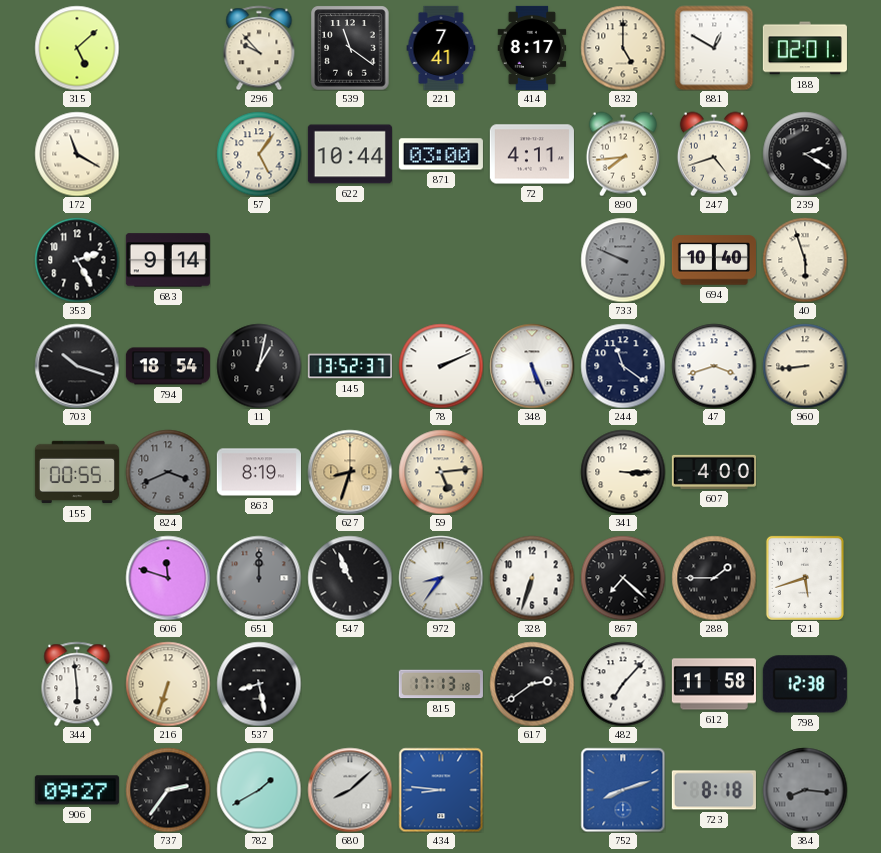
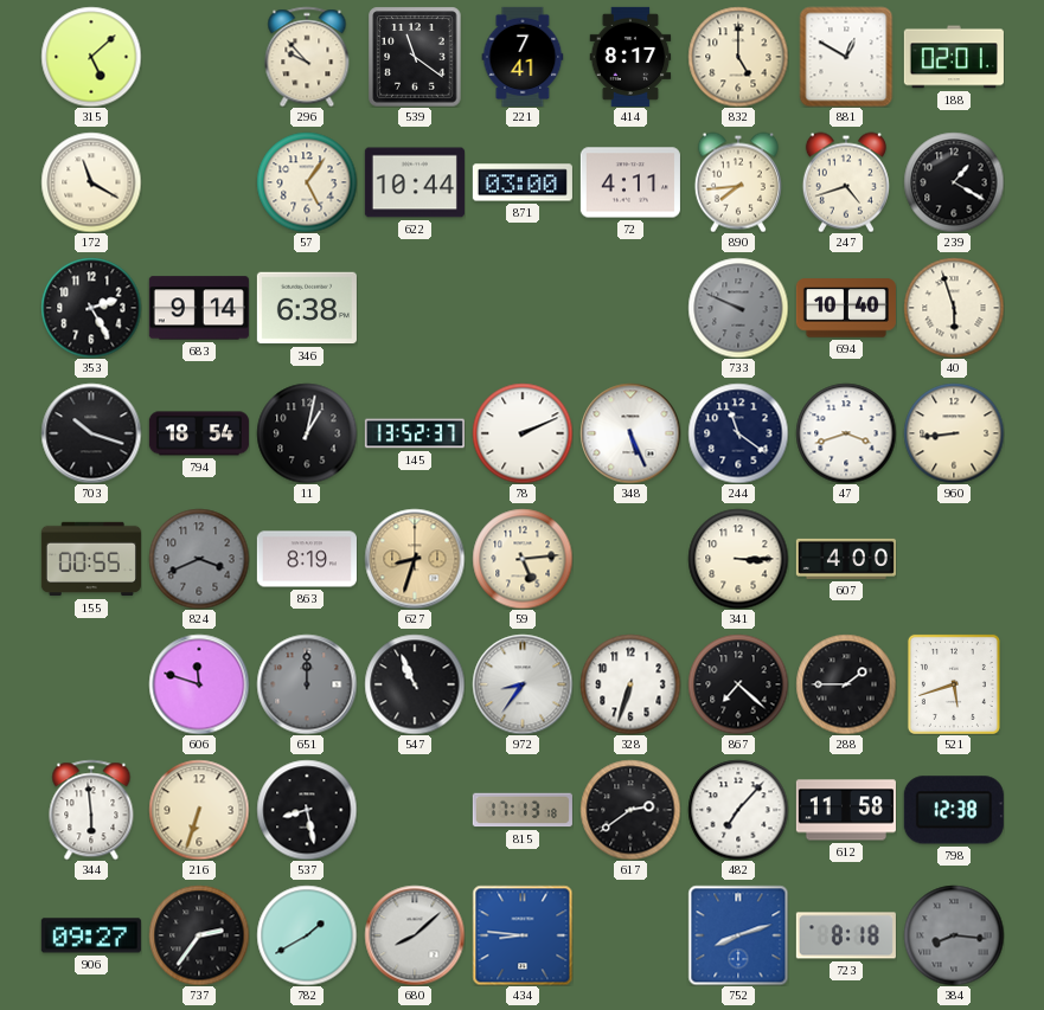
239: 2:20 -> 1:20
346: none -> 6:38
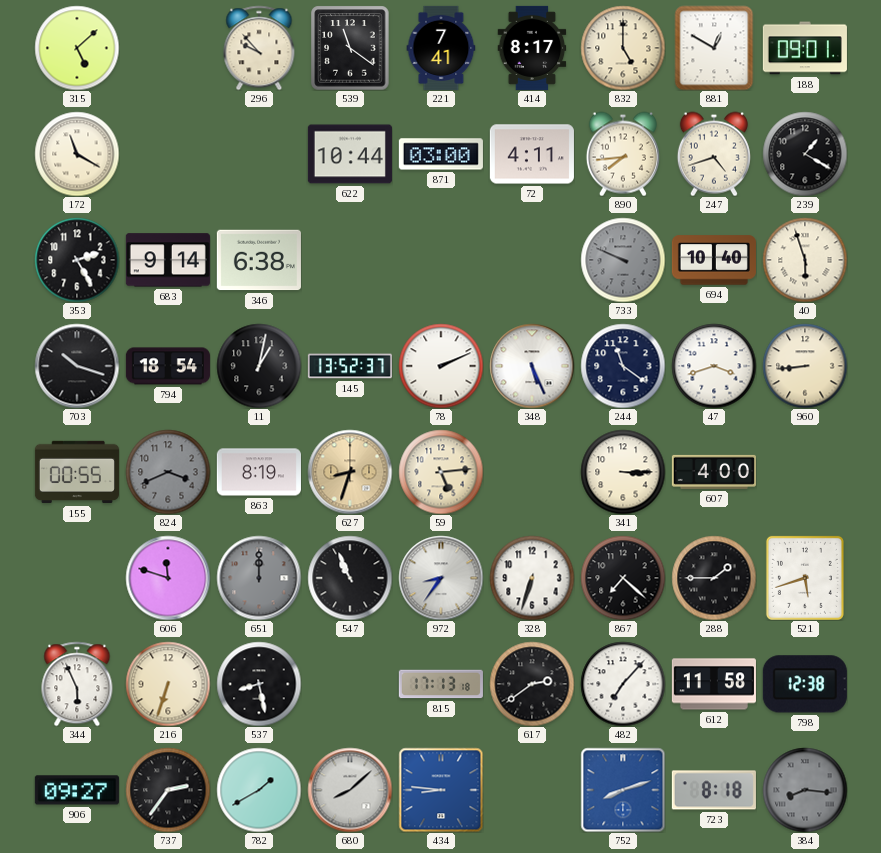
188: 02:01 -> 09:01
57: 5:06 -> none
344: 5:59 -> 5:56
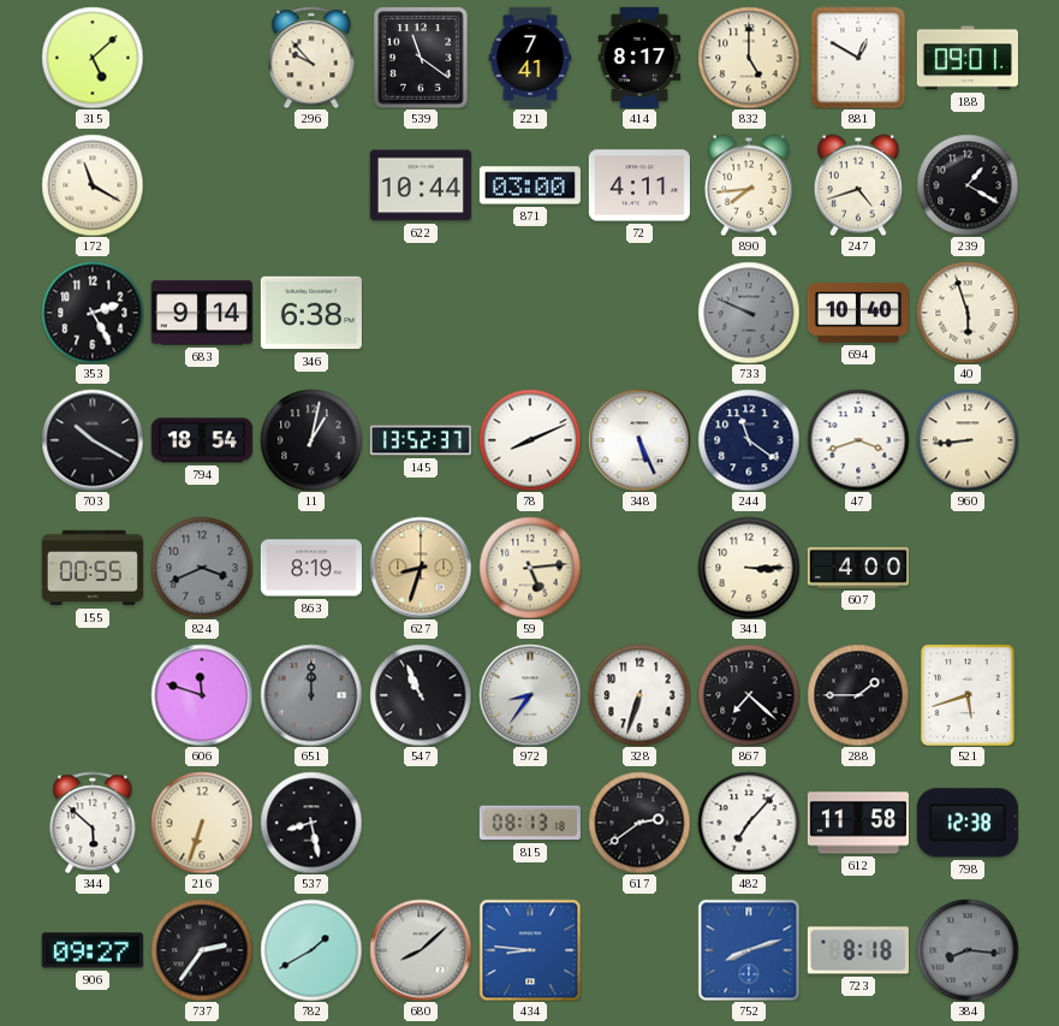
703: 10:18 -> 10:20
78: 2:11 -> 8:11
344: 5:56 -> 5:52
815: 17:13 -> 08:13
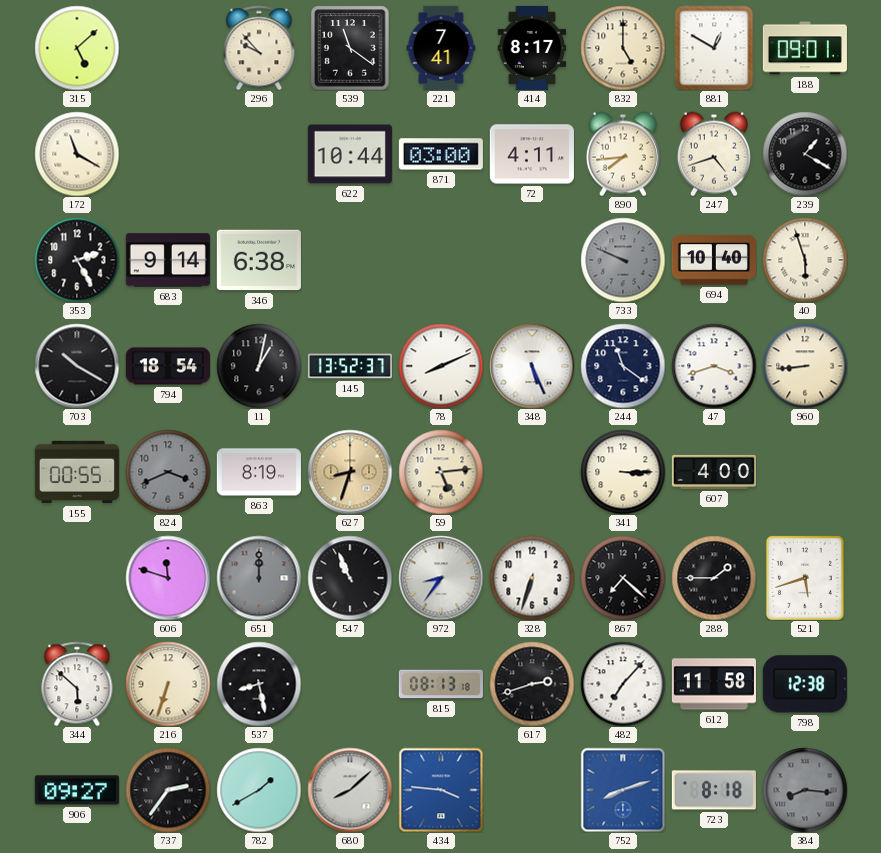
617: 2:39 -> 2:42
434: 8:46 -> 3:46
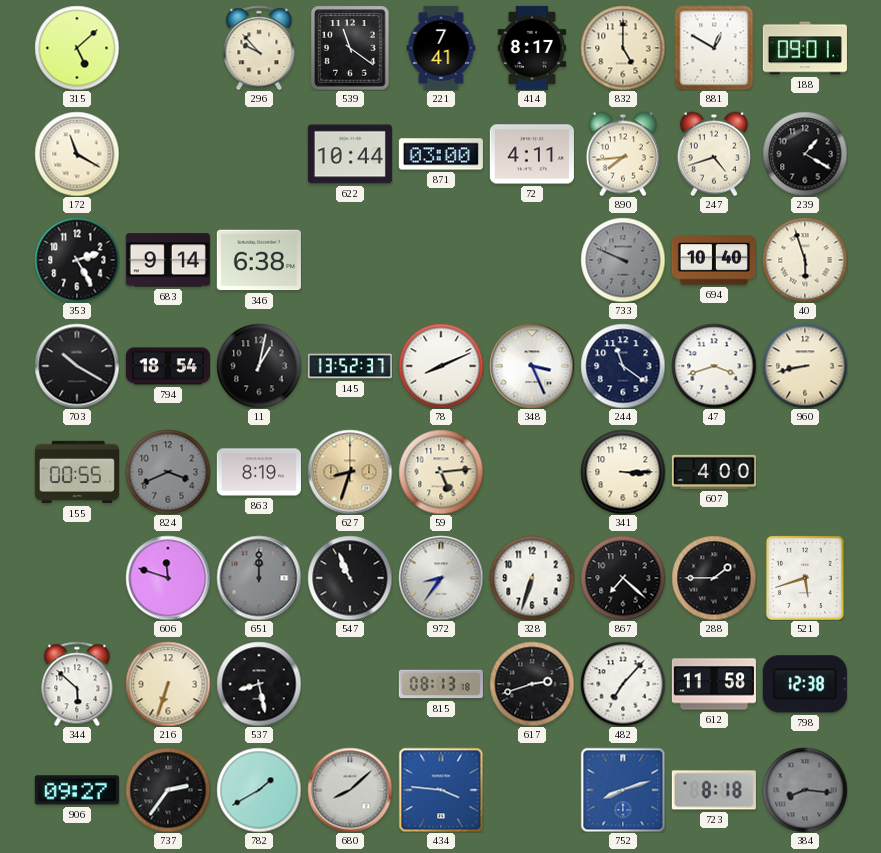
348: 5:26 -> 3:26
960: 8:44 -> 8:43
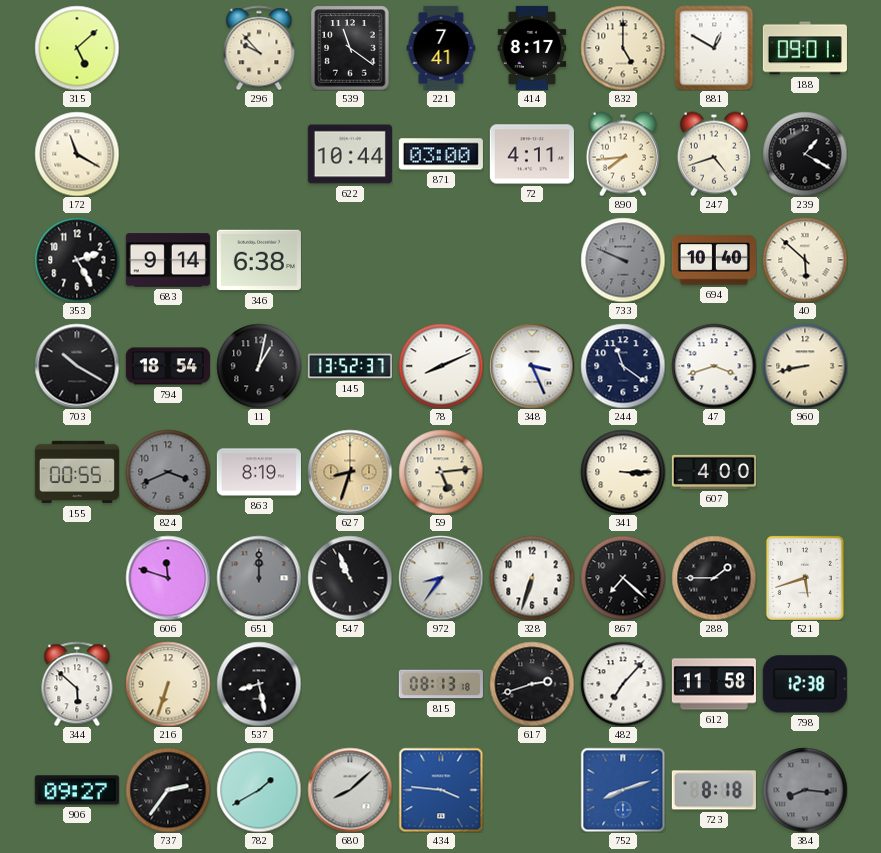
40: 5:57 -> 5:52
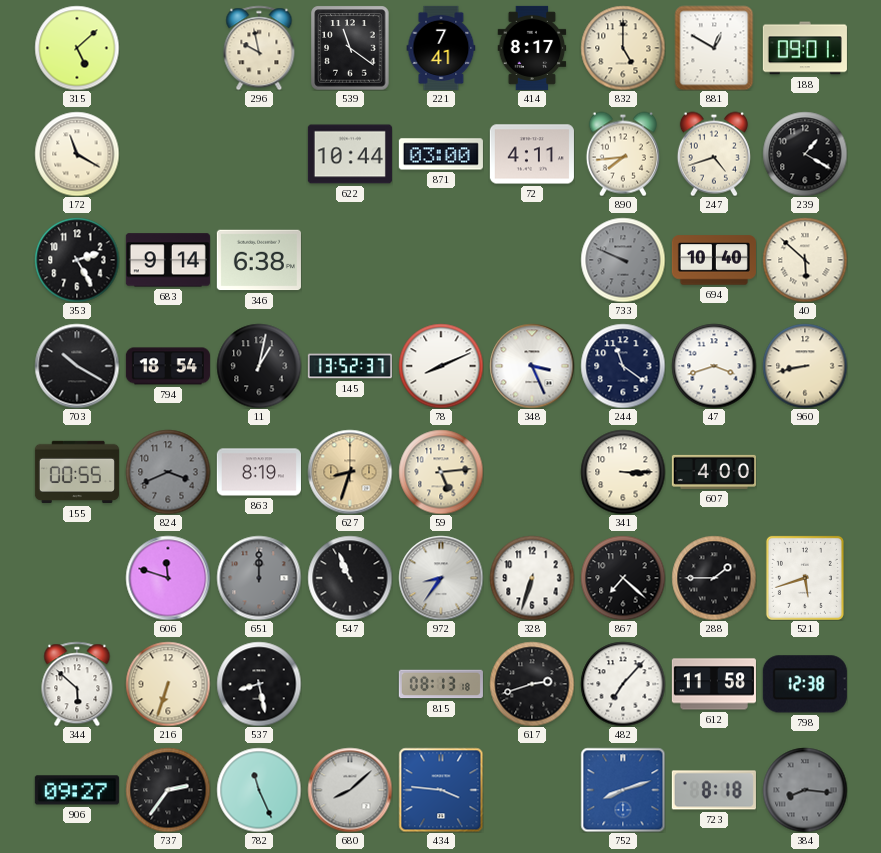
296: 9:53 -> 9:58
782: 1:40 -> 11:26
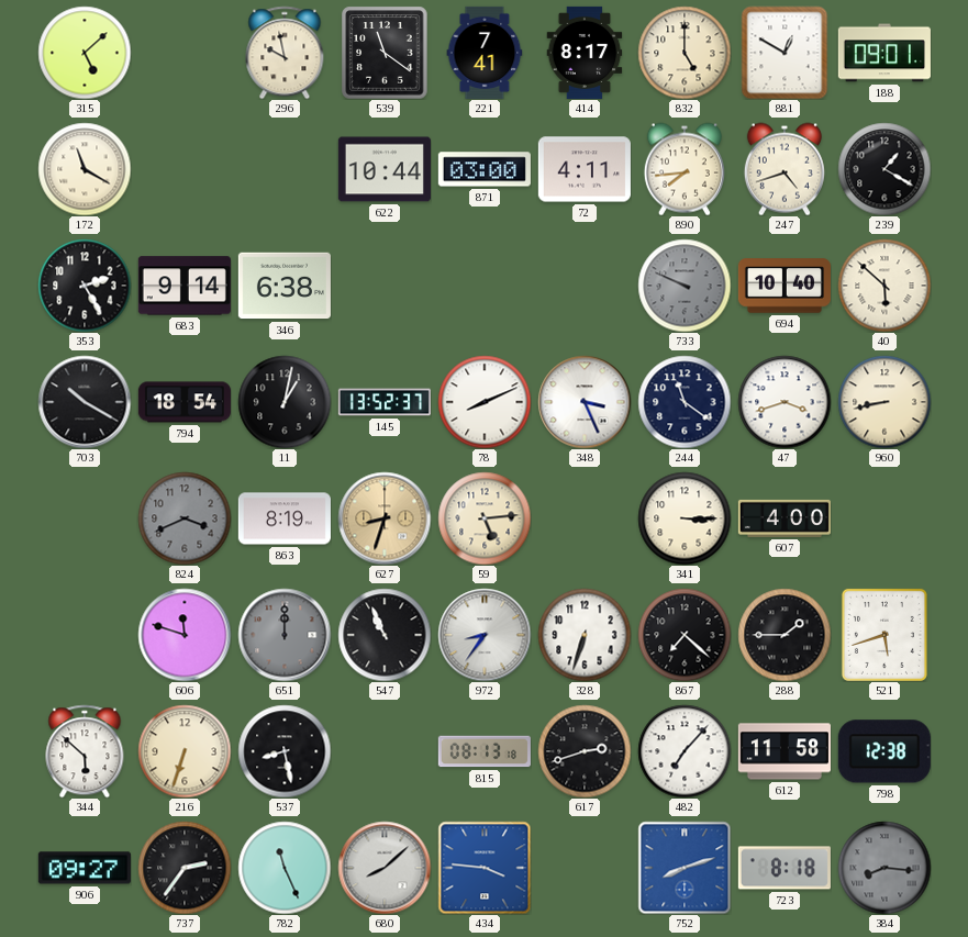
155: 00:55 -> none
